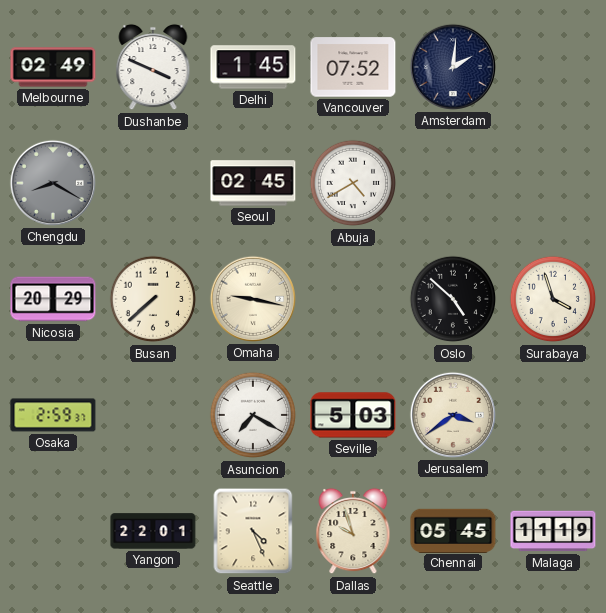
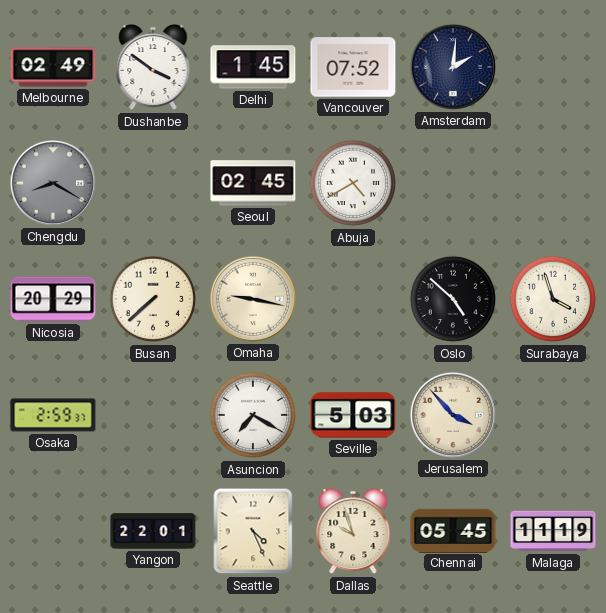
Dushanbe: 3:49 -> 3:51
Jerusalem: 3:39 -> 3:53
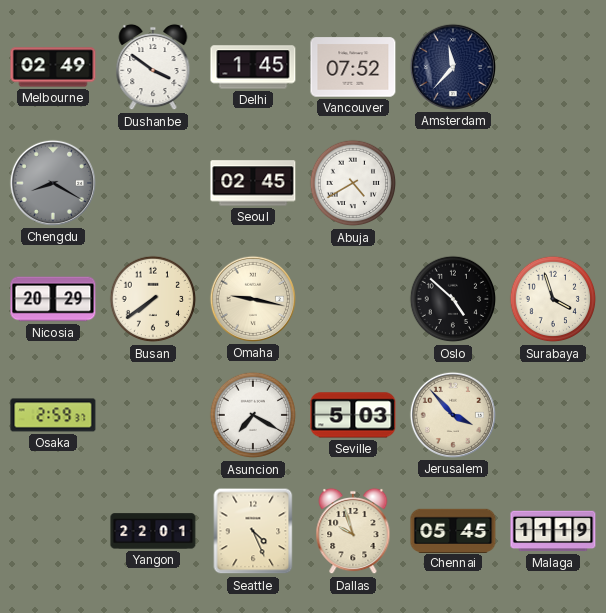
Amsterdam: 2:01 -> 11:37
Busan: 7:38 -> 7:39
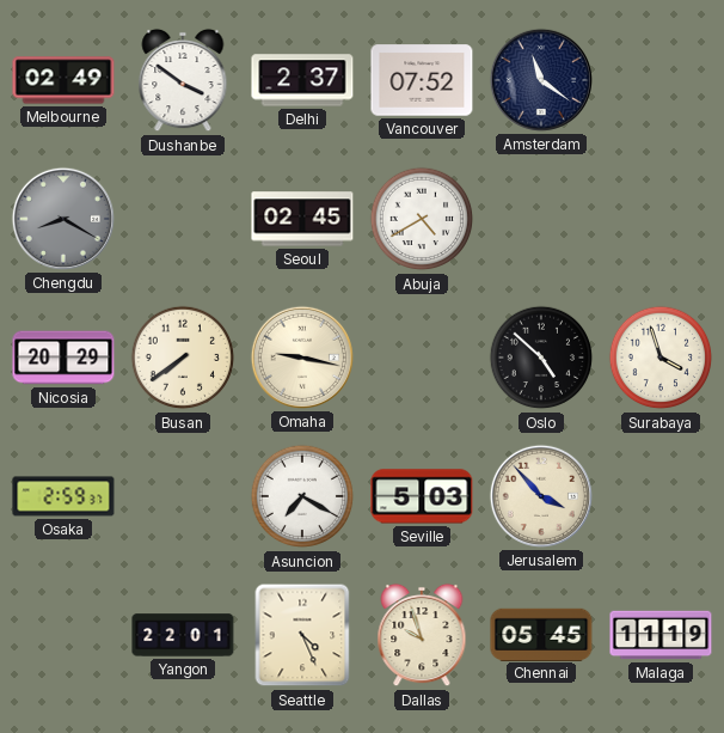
Delhi: 1:45 -> 2:37
Amsterdam: 11:37 -> 11:21
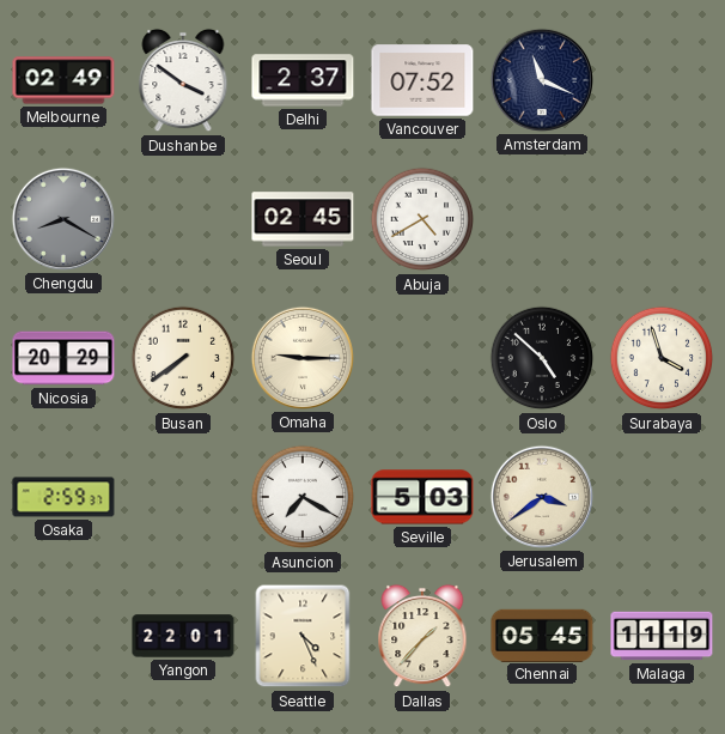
Amsterdam: 11:21 -> 11:19
Omaha: 9:17 -> 9:15
Jerusalem: 3:53 -> 3:39
Dallas: 9:57 -> 1:37
